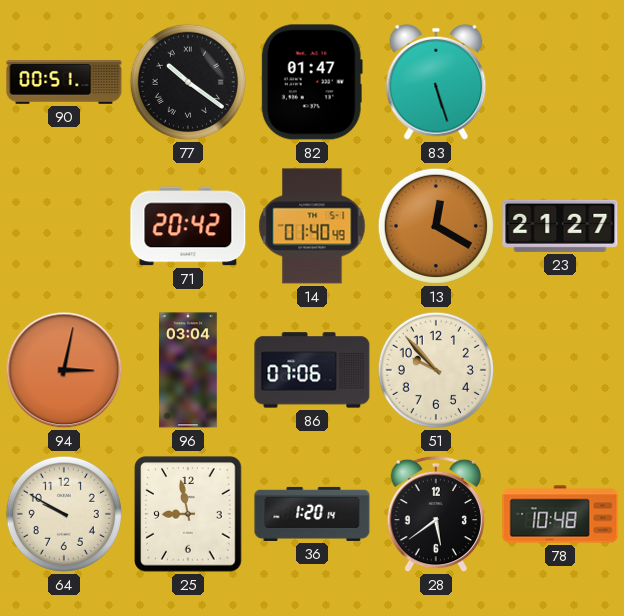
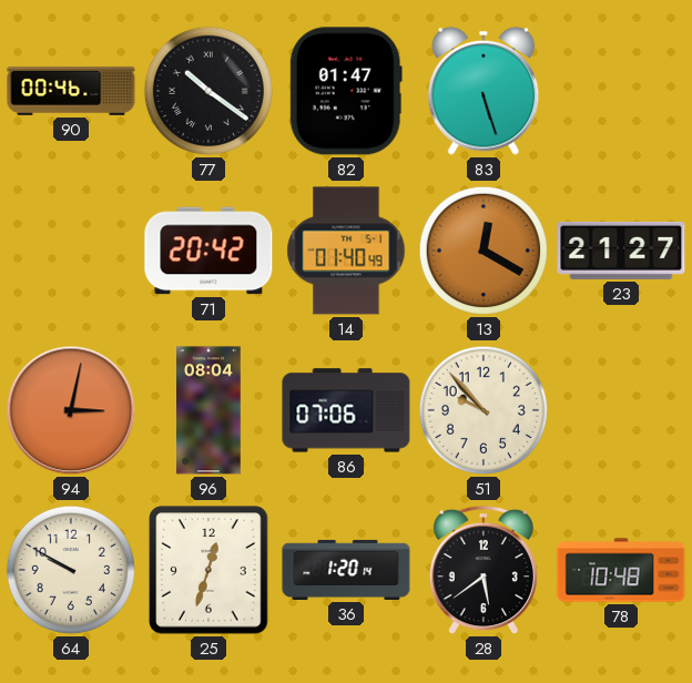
90: 00:51 -> 00:46
96: 03:04 -> 08:04
25: 8:58 -> 12:33
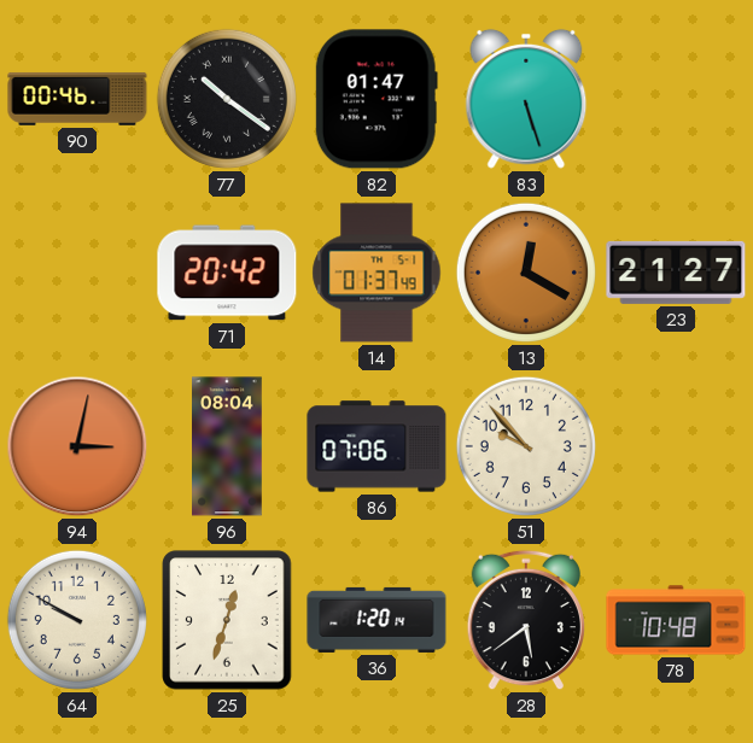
14: 01:40 -> 01:37
